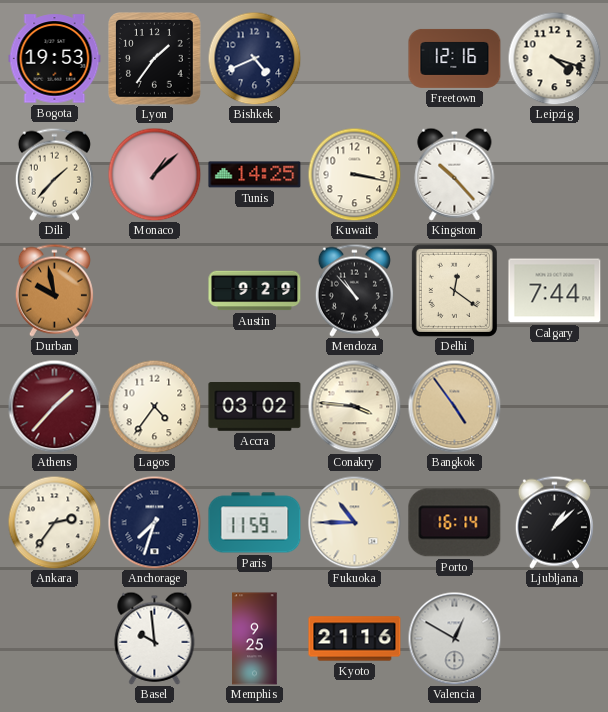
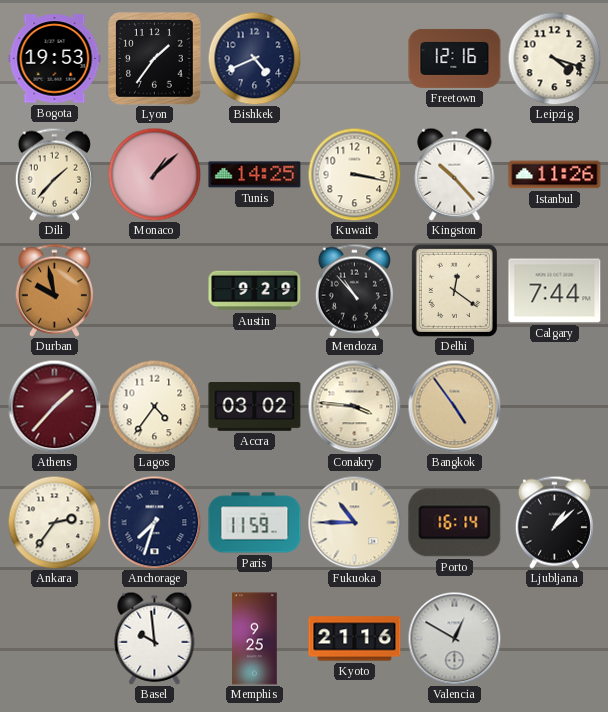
Istanbul: none -> 11:26
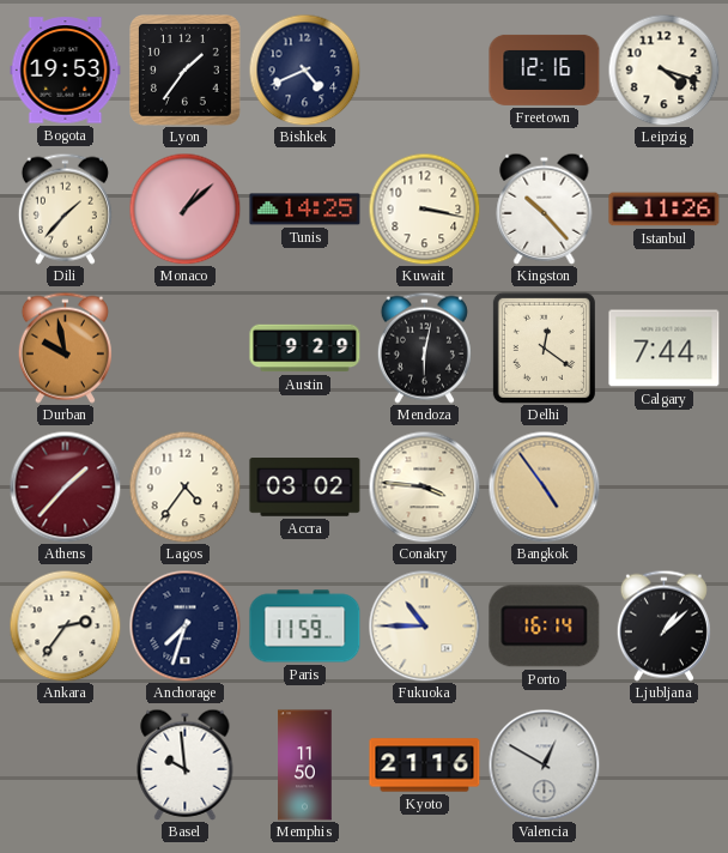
Mendoza: 10:53 -> 6:02
Memphis: 9:25 -> 11:50
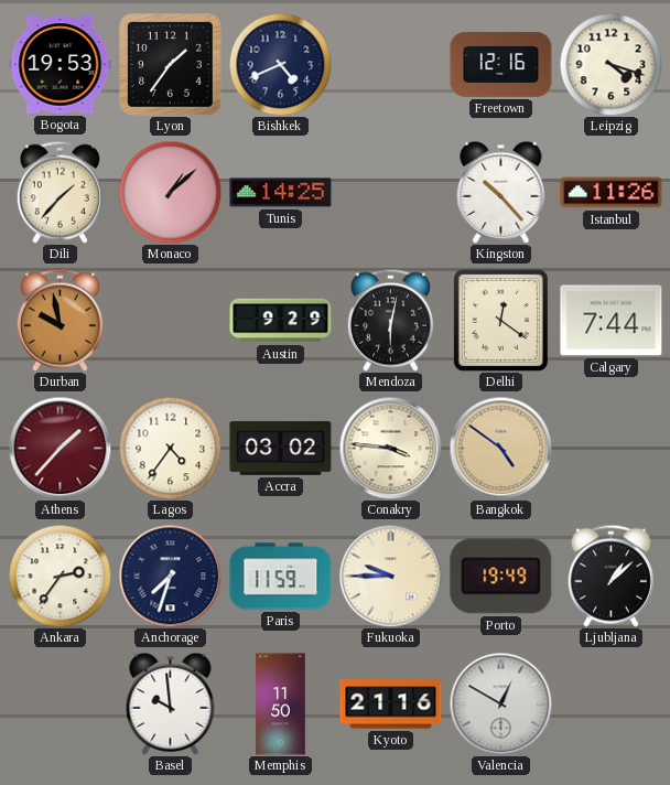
Kuwait: 3:17 -> none
Bangkok: 4:54 -> 4:51
Fukuoka: 10:45 -> 9:45
Porto: 16:14 -> 19:49
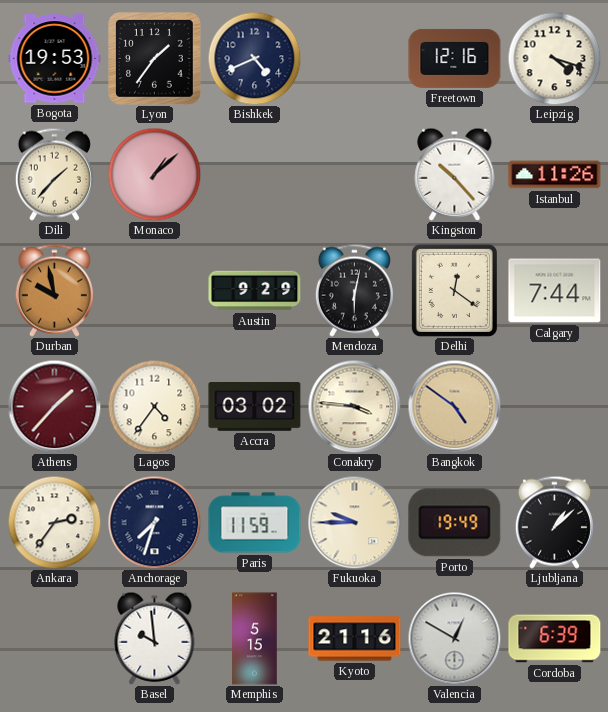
Tunis: 14:25 -> none
Memphis: 11:50 -> 5:15
Cordoba: none -> 6:39
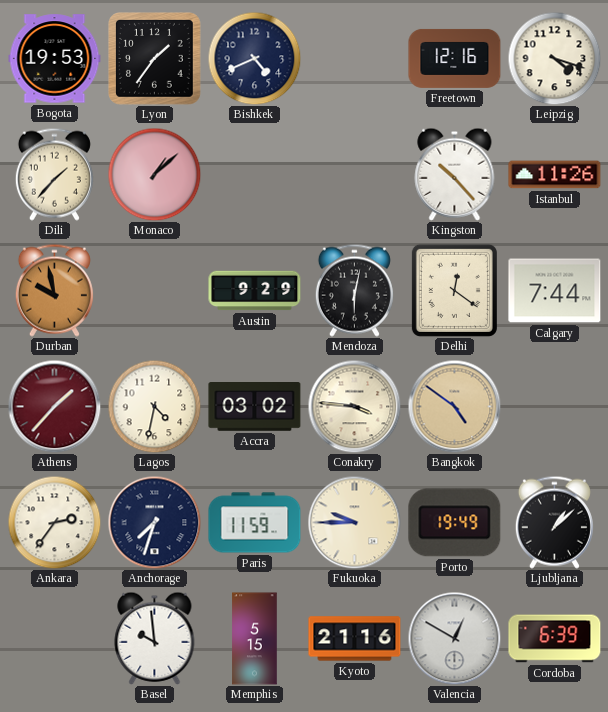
Lagos: 4:36 -> 4:32
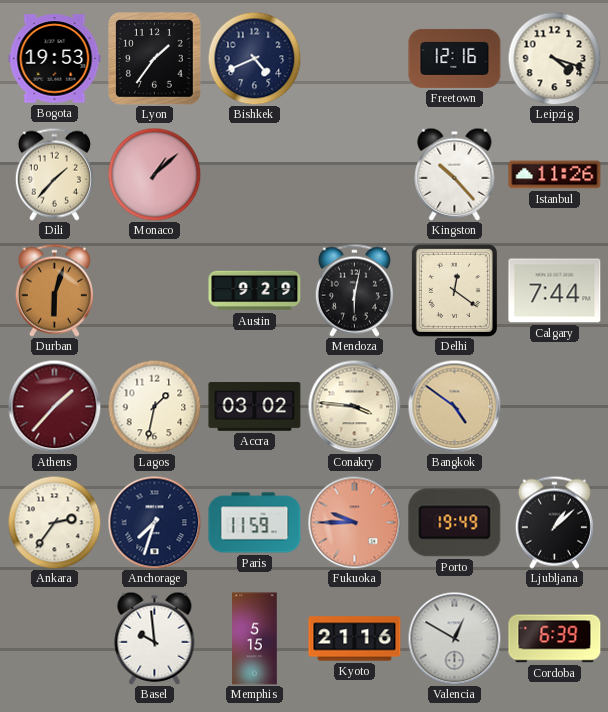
Durban: 9:58 -> 6:03
Lagos: 4:32 -> 1:32
Fukuoka dial: cream -> salmon
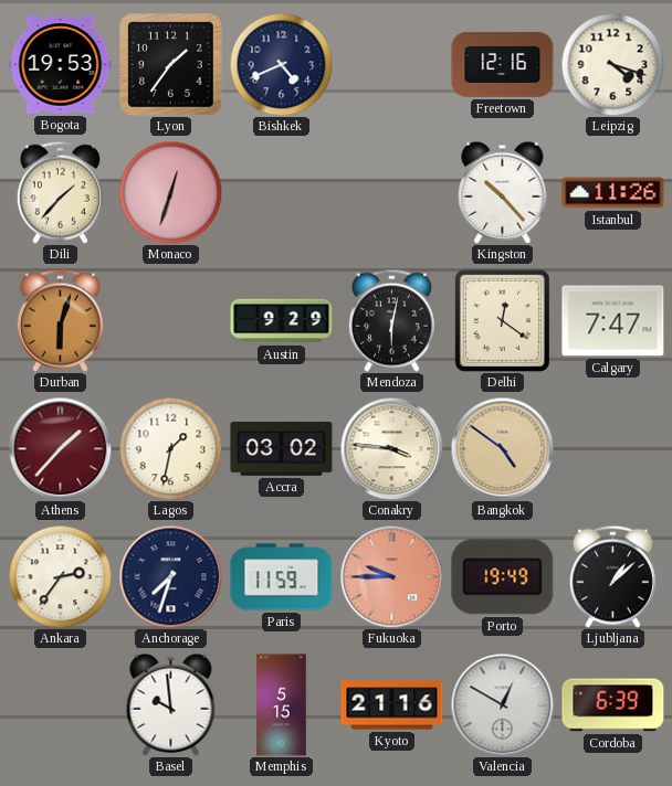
Monaco: 1:08 -> 12:33
Calgary: 7:44 -> 7:47
